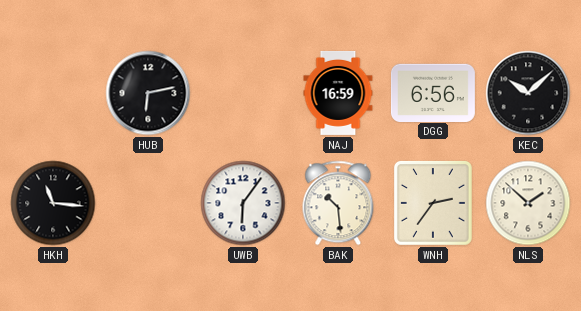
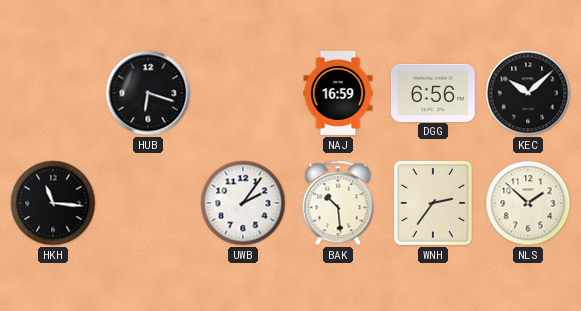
HUB: 6:13 -> 6:18
UWB: 6:06 -> 2:06
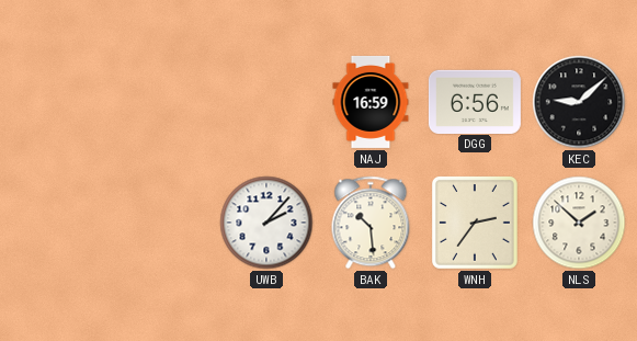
HUB: 6:18 -> none
KEC: 10:08 -> 9:08
HKH: 11:16 -> none
UWB: 2:06 -> 2:07
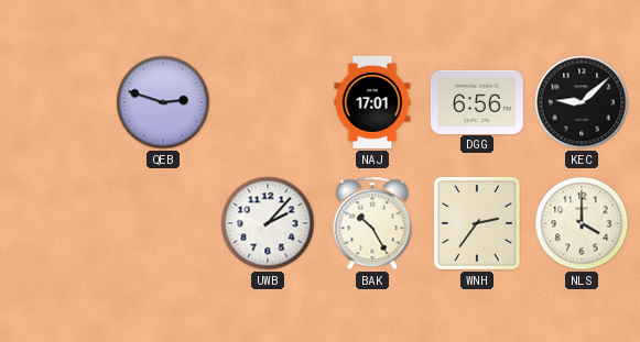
QEB: none -> 2:48
NAJ: 16:59 -> 17:01
BAK: 10:29 -> 10:25
NLS: 1:52 -> 4:00
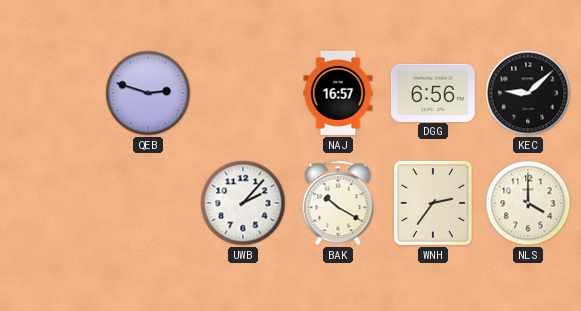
NAJ: 17:01 -> 16:57
BAK: 10:25 -> 10:20
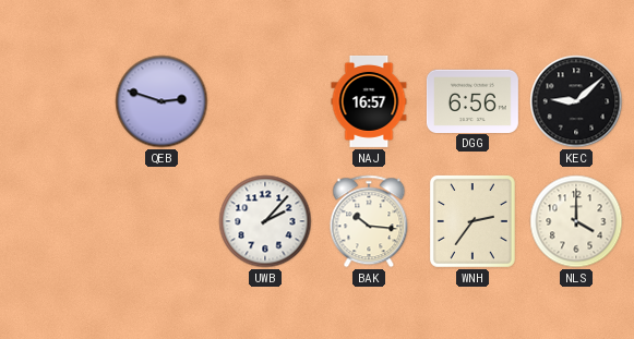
BAK: 10:20 -> 10:16
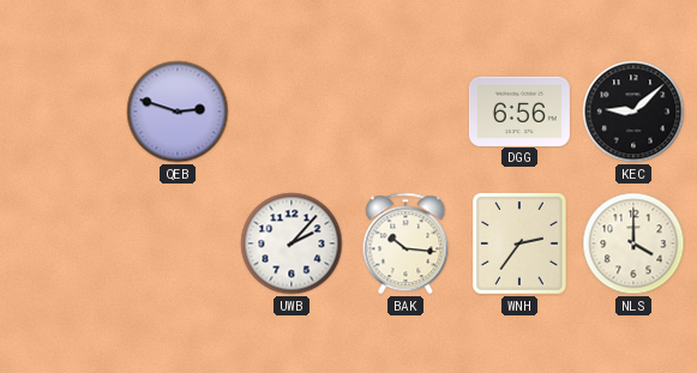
NAJ: 16:57 -> none
